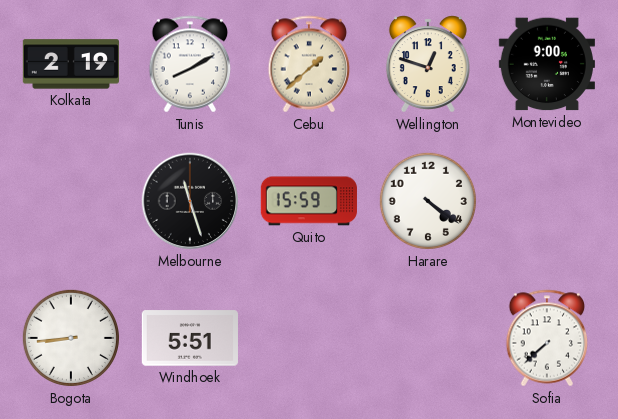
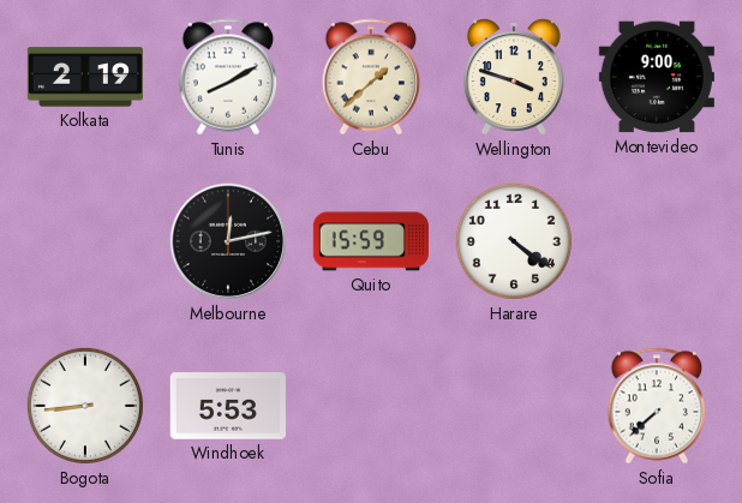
Wellington: 12:48 -> 3:48
Melbourne: 11:27 -> 12:13
Windhoek: 5:51 -> 5:53
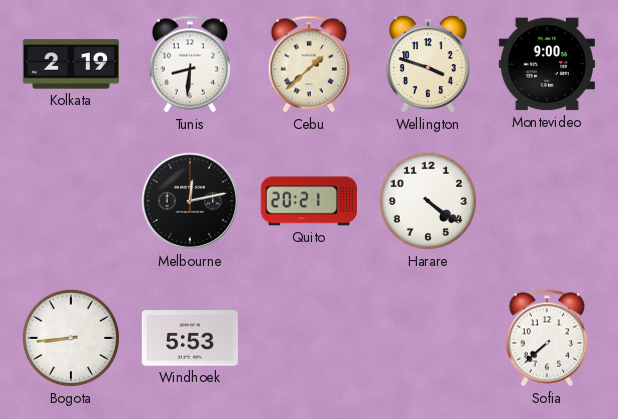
Tunis: 8:10 -> 8:31
Quito: 15:59 -> 20:21
